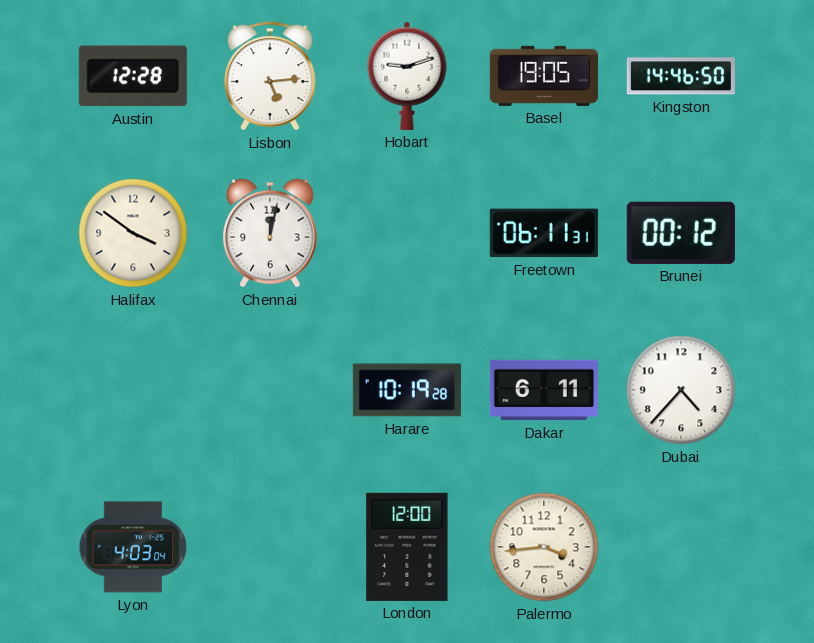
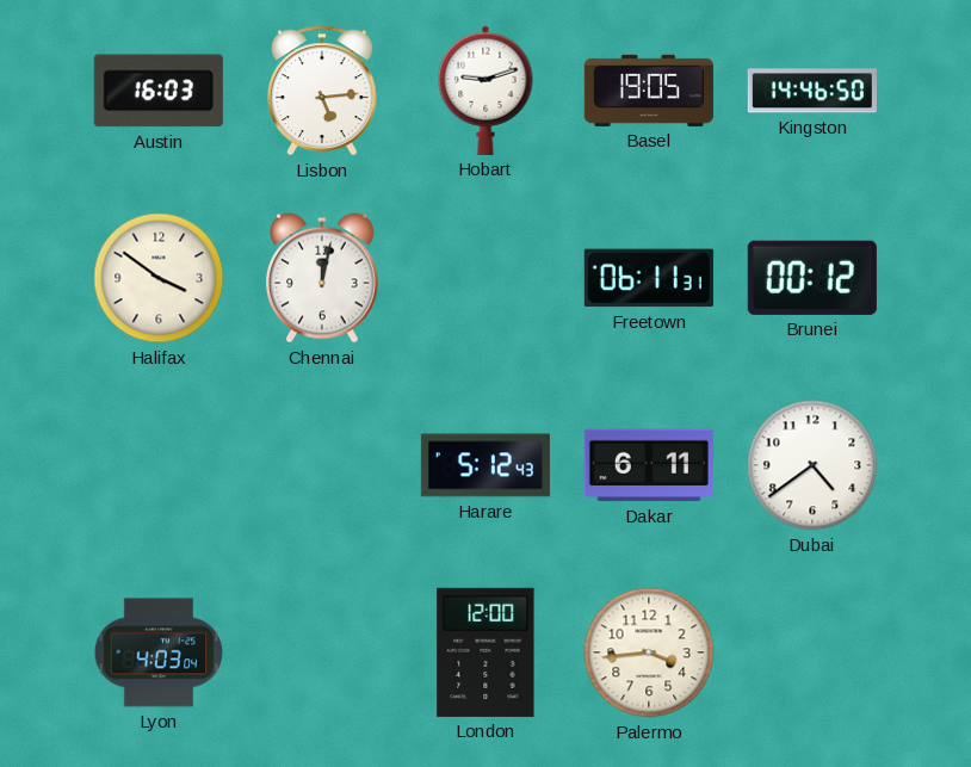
Austin: 12:28 -> 16:03
Harare: 10:19 -> 5:12
Dubai: 4:37 -> 4:39
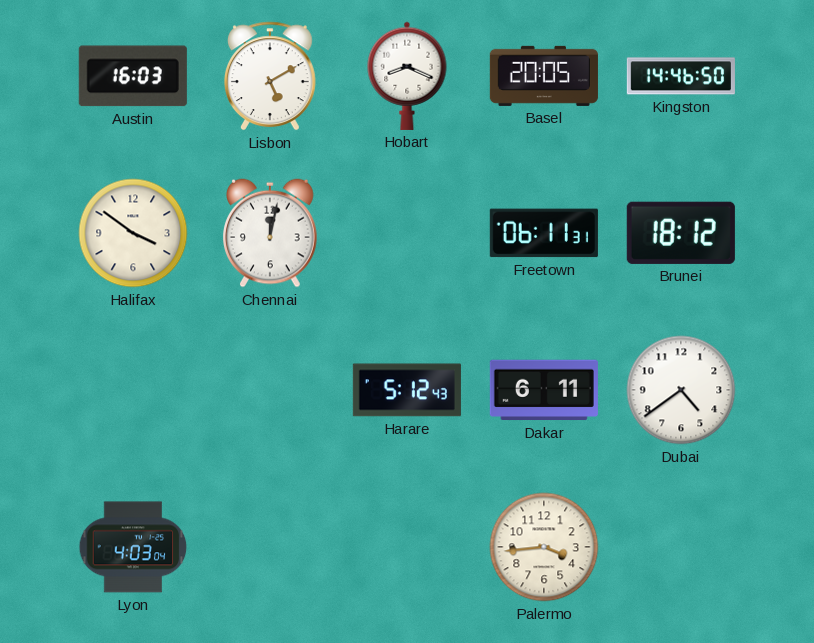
Lisbon: 5:14 -> 5:10
Hobart: 9:12 -> 8:19
Basel: 19:05 -> 20:05
Brunei: 00:12 -> 18:12
London: 12:00 -> none
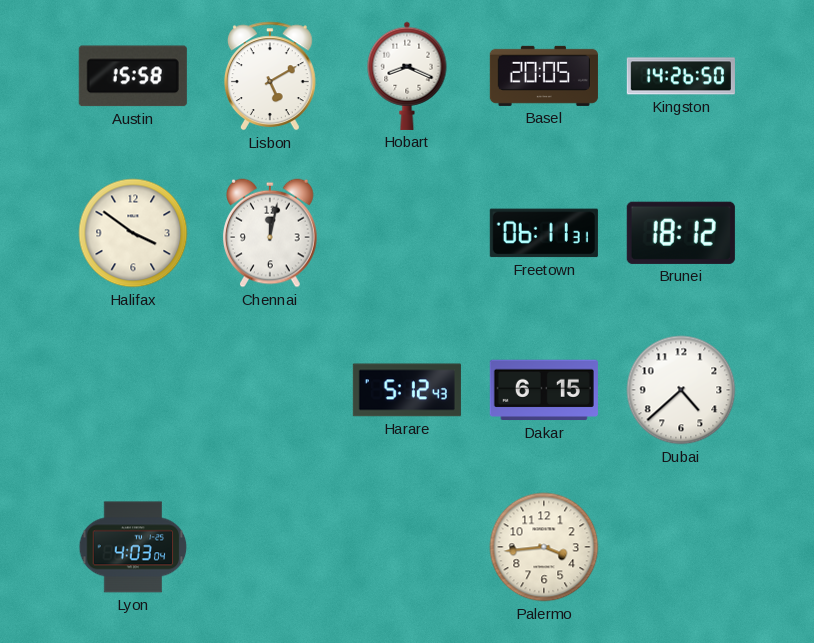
Austin: 16:03 -> 15:58
Kingston: 14:46 -> 14:26
Dakar: 6:11 -> 6:15
Dubai: 4:39 -> 4:38
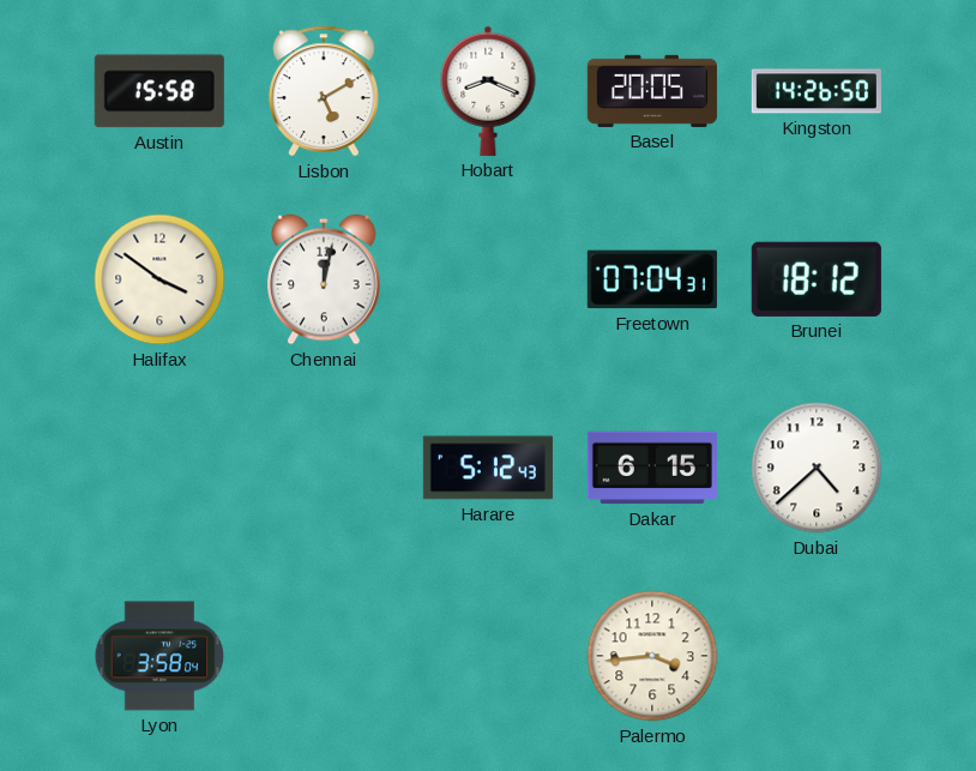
Freetown: 06:11 -> 07:04
Lyon: 4:03 -> 3:58
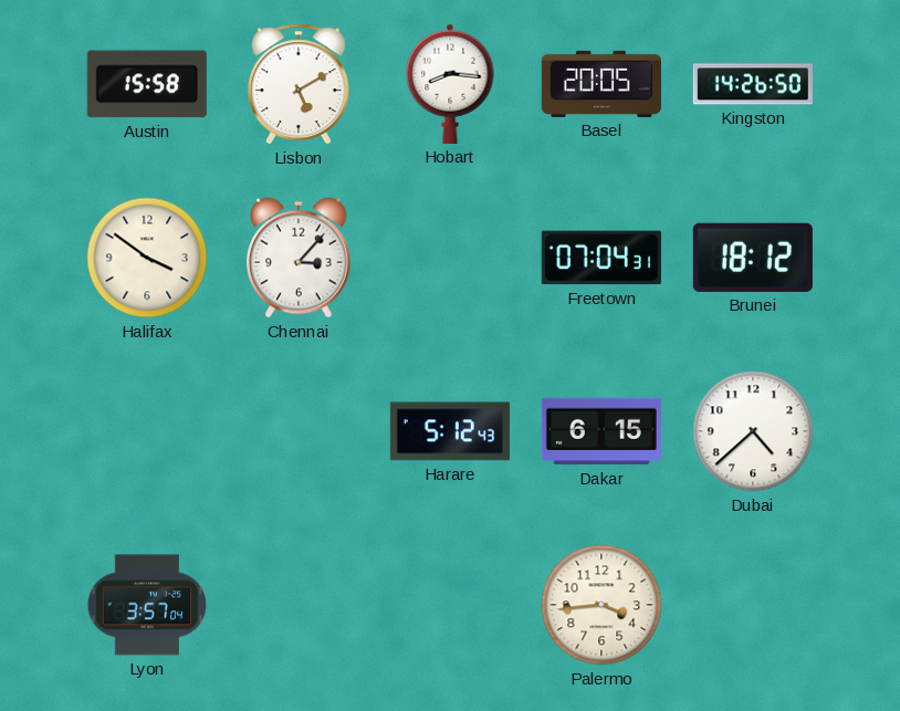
Hobart: 8:19 -> 8:16
Chennai: 12:02 -> 3:07
Lyon: 3:58 -> 3:57
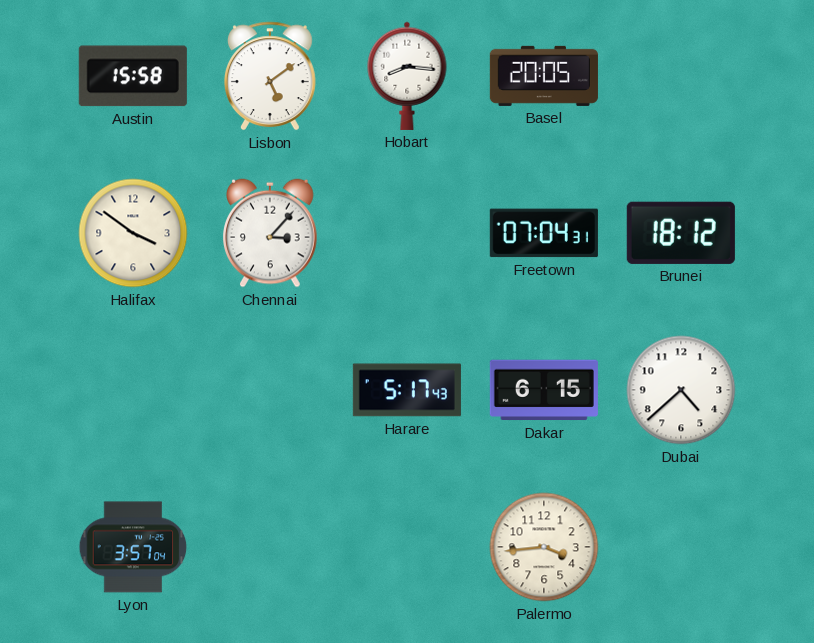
Lisbon: 5:10 -> 5:09
Kingston: 14:26 -> none
Harare: 5:12 -> 5:17
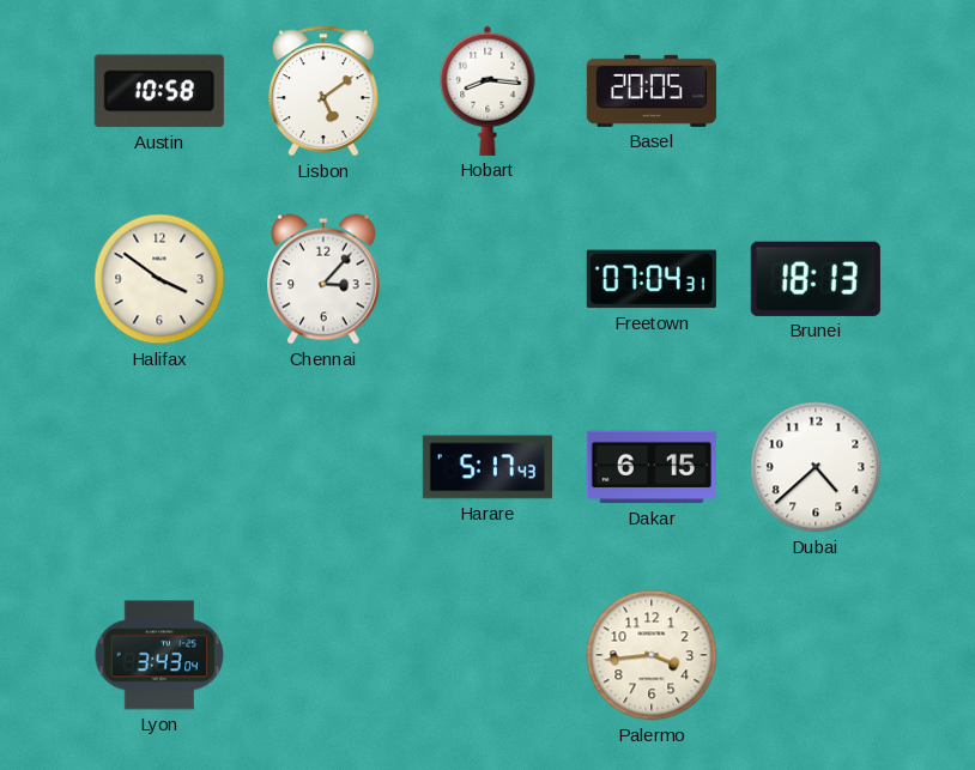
Austin: 15:58 -> 10:58
Brunei: 18:12 -> 18:13
Lyon: 3:57 -> 3:43
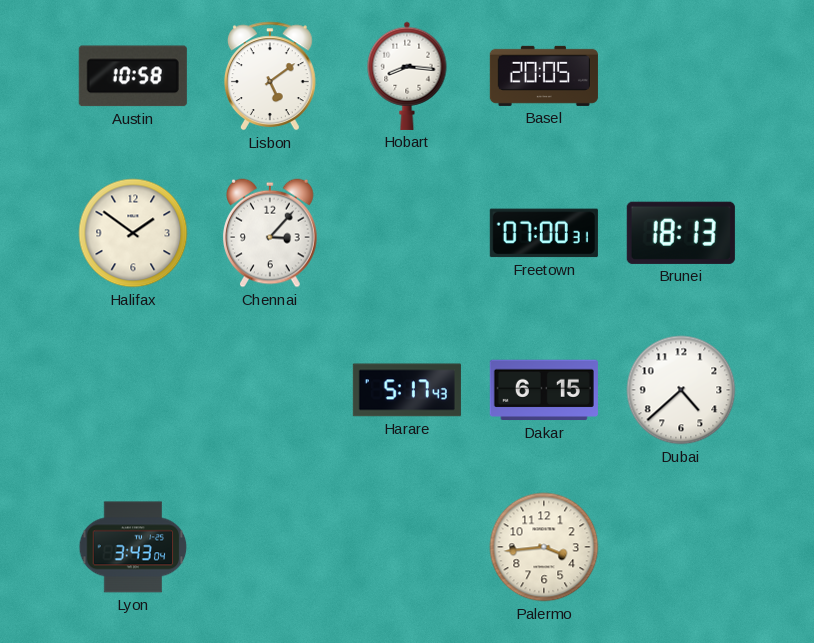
Halifax: 3:51 -> 1:51
Freetown: 07:04 -> 07:00
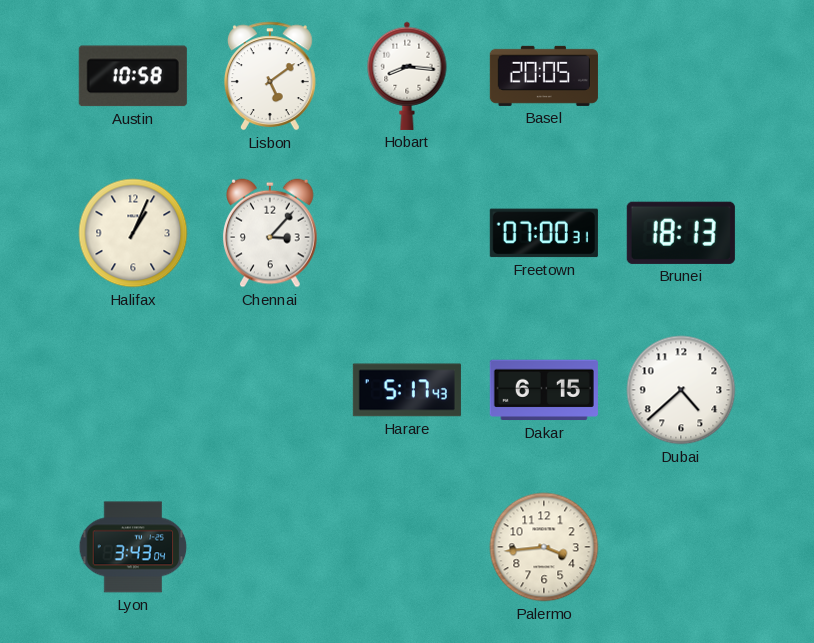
Halifax: 1:51 -> 1:04
